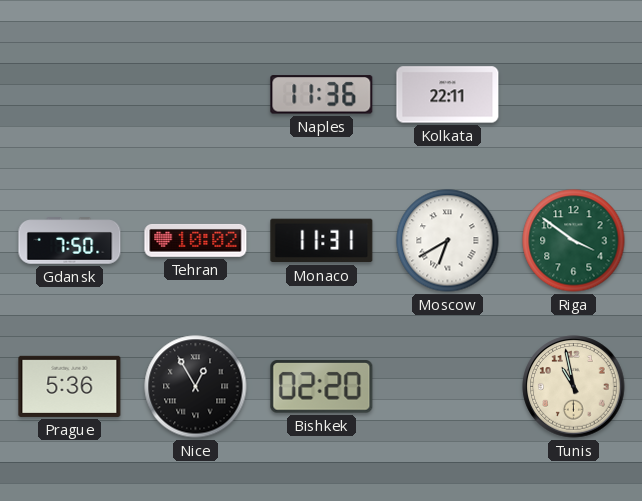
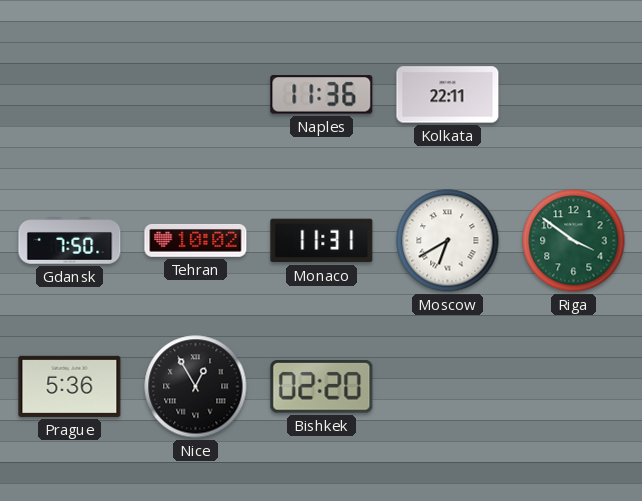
Tunis: 10:58 -> none
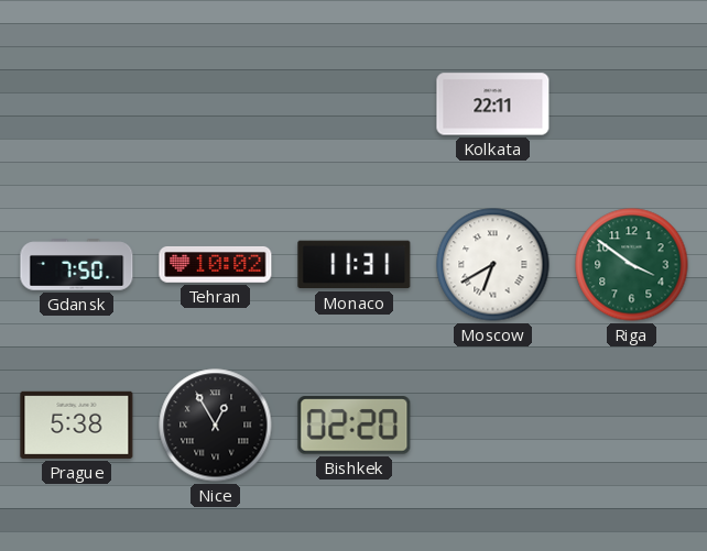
Naples: 11:36 -> none
Prague: 5:36 -> 5:38
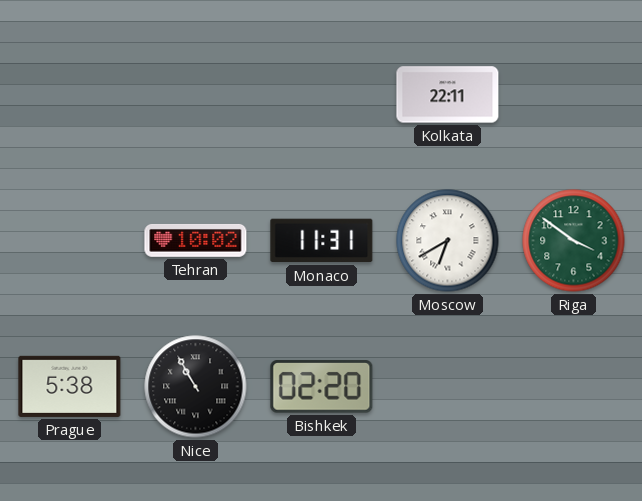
Gdansk: 7:50 -> none
Nice: 12:55 -> 10:55
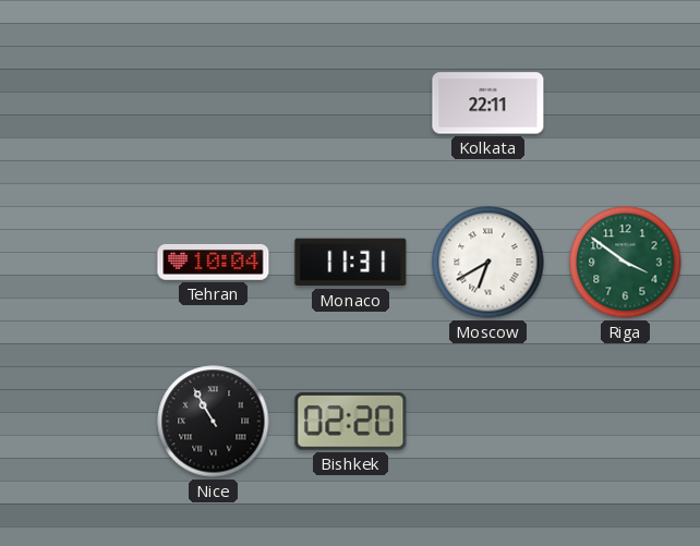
Tehran: 10:02 -> 10:04
Prague: 5:38 -> none
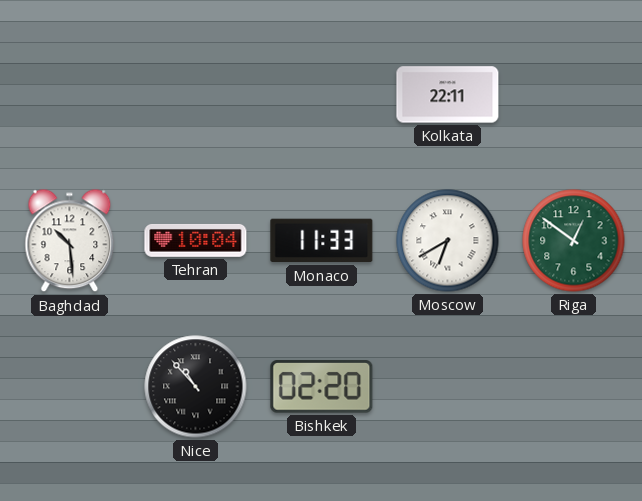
Baghdad: none -> 10:29
Monaco: 11:31 -> 11:33
Riga: 3:51 -> 12:51
Nice: 10:55 -> 10:53
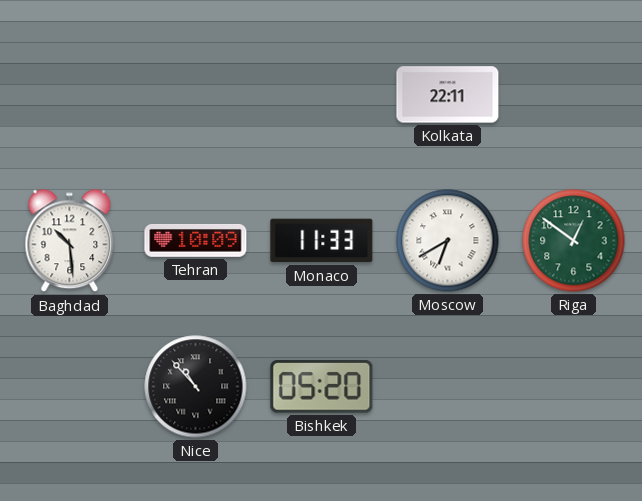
Tehran: 10:04 -> 10:09
Bishkek: 02:20 -> 05:20
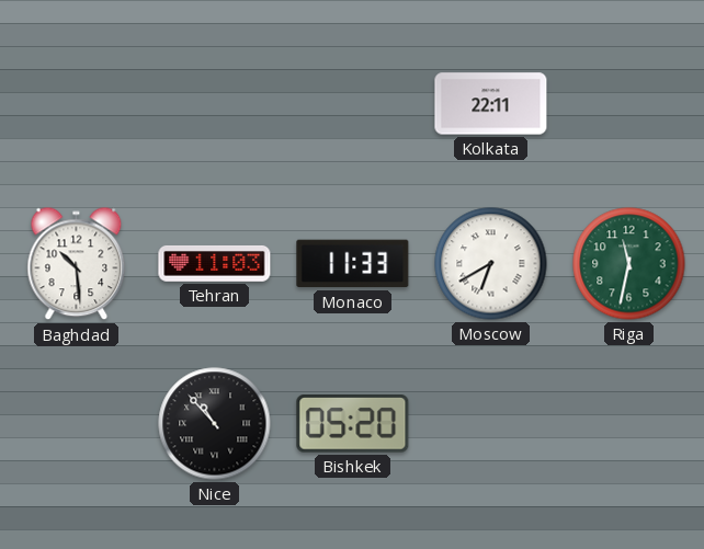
Tehran: 10:09 -> 11:03
Riga: 12:51 -> 11:32
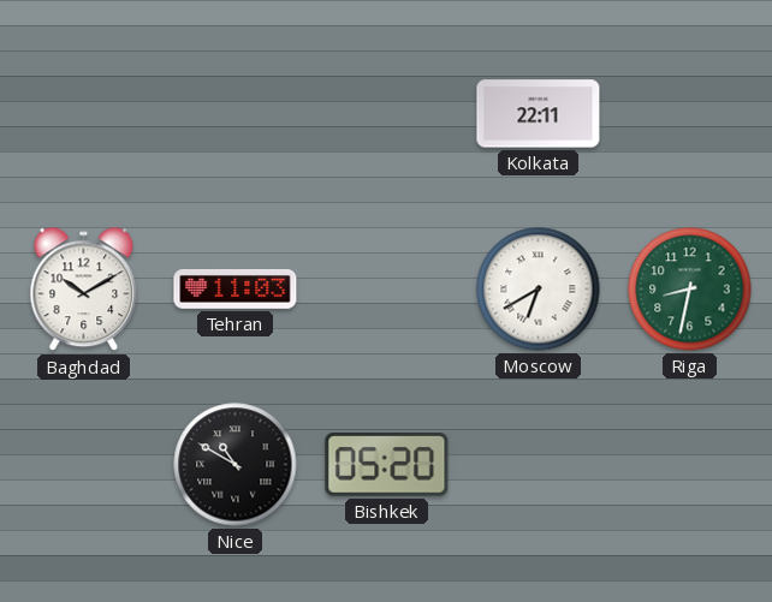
Baghdad: 10:29 -> 10:10
Monaco: 11:33 -> none
Riga: 11:32 -> 8:32
Nice: 10:53 -> 10:50
